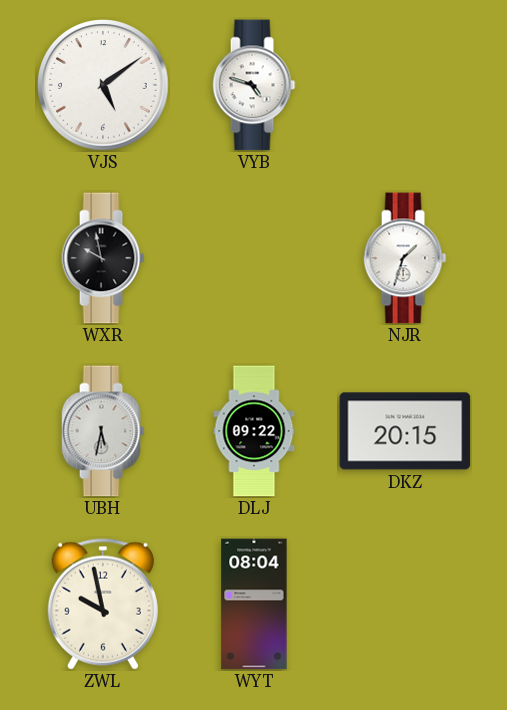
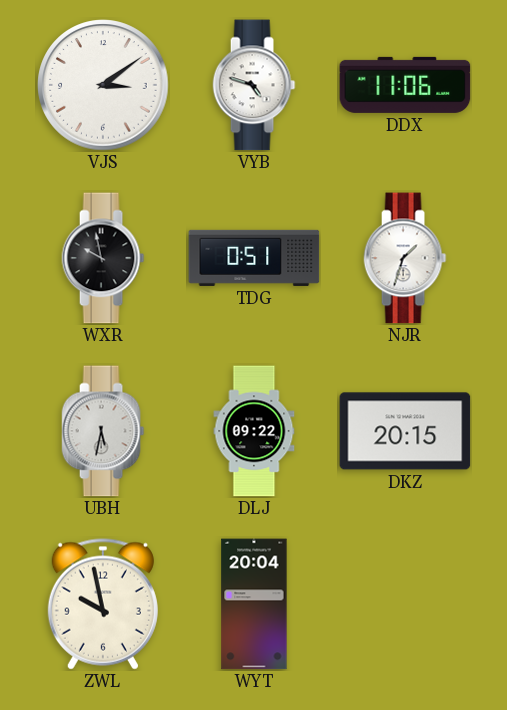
VJS: 5:09 -> 3:09
DDX: none -> 11:06
TDG: none -> 0:51
WYT: 08:04 -> 20:04
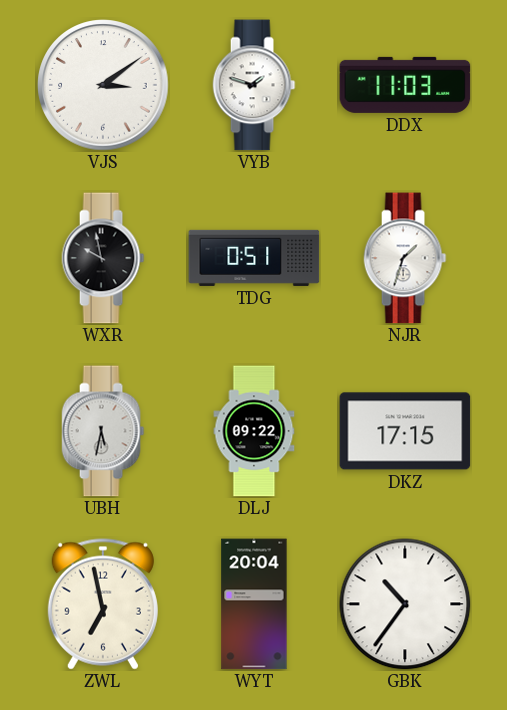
VYB: 4:48 -> 1:48
DDX: 11:06 -> 11:03
DKZ: 20:15 -> 17:15
ZWL: 9:58 -> 6:58
GBK: none -> 10:36
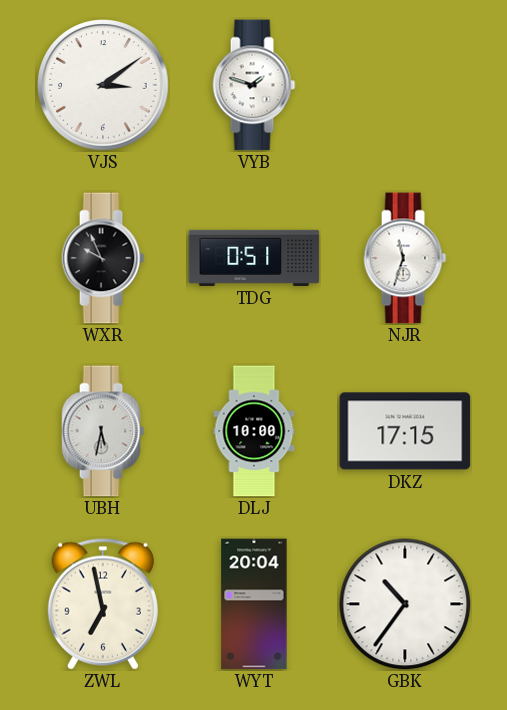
DDX: 11:03 -> none
WXR: 9:58 -> 9:56
NJR: 1:33 -> 11:33
DLJ: 09:22 -> 10:00
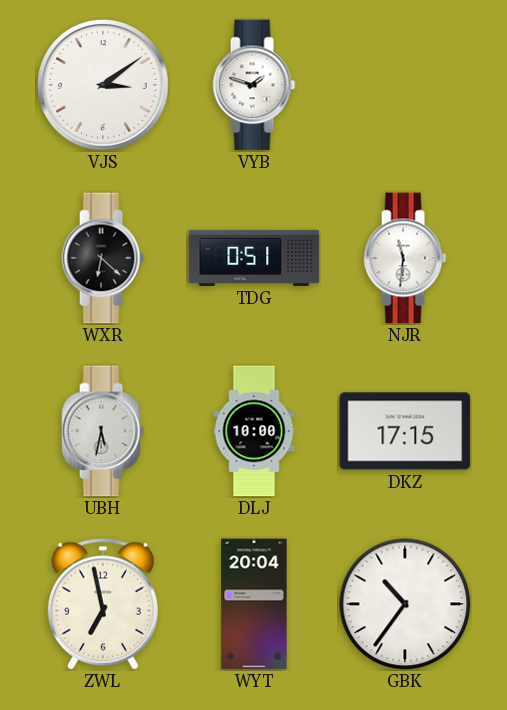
WXR: 9:56 -> 6:22
NJR: 11:33 -> 11:31
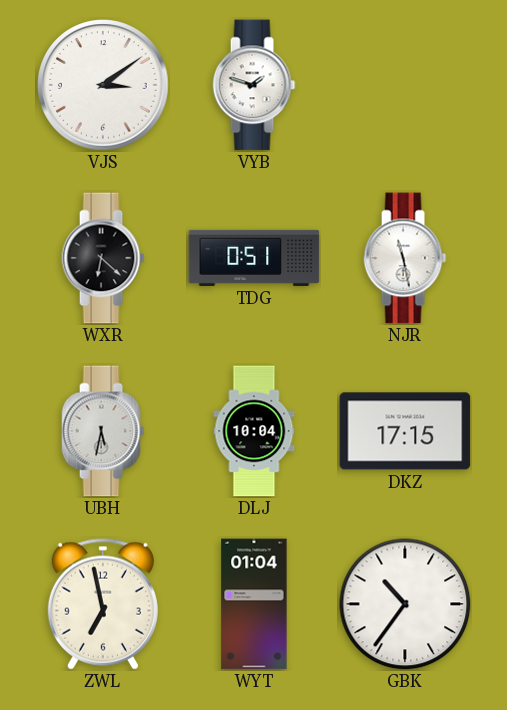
NJR: 11:31 -> 11:28
DLJ: 10:00 -> 10:04
WYT: 20:04 -> 01:04
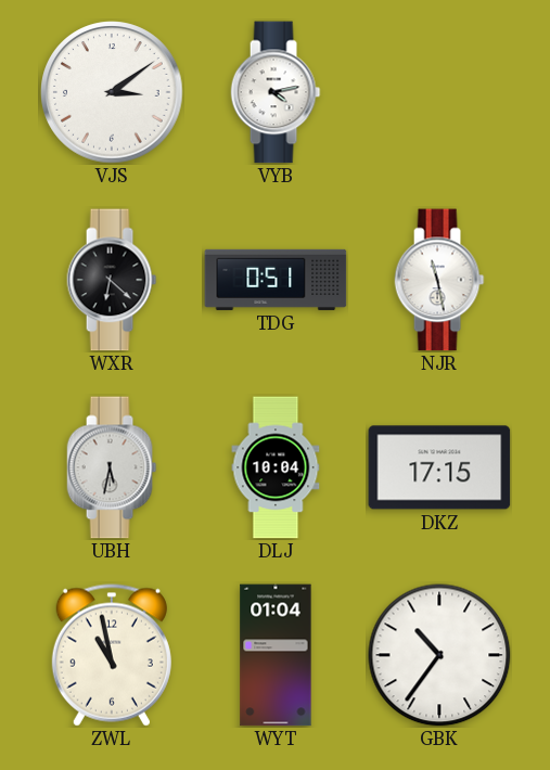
VYB: 1:48 -> 4:13
ZWL: 6:58 -> 10:58
